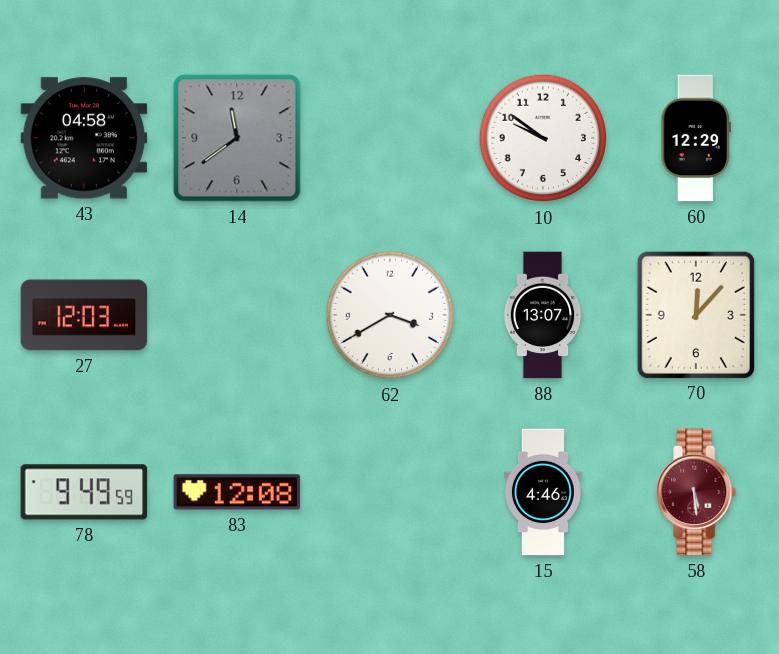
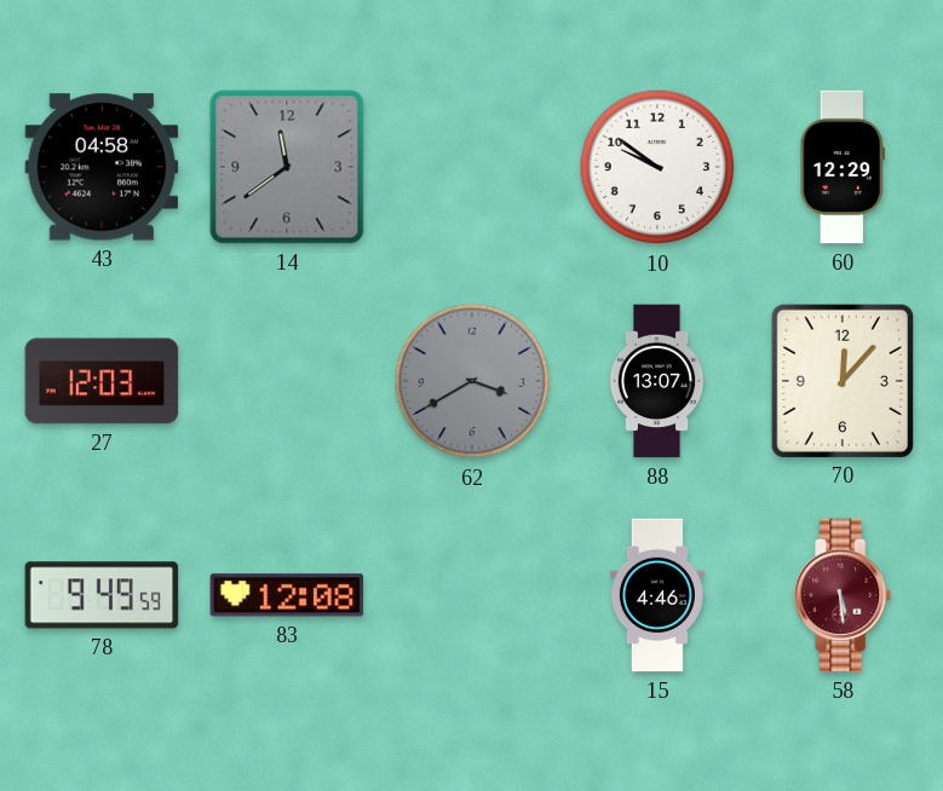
62 dial: white -> grey
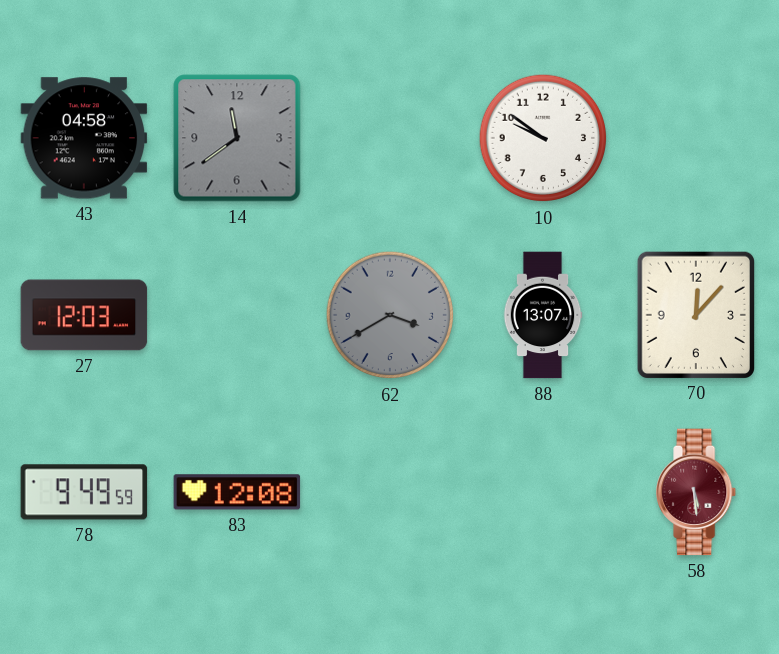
60: 12:29 -> none
15: 4:46 -> none
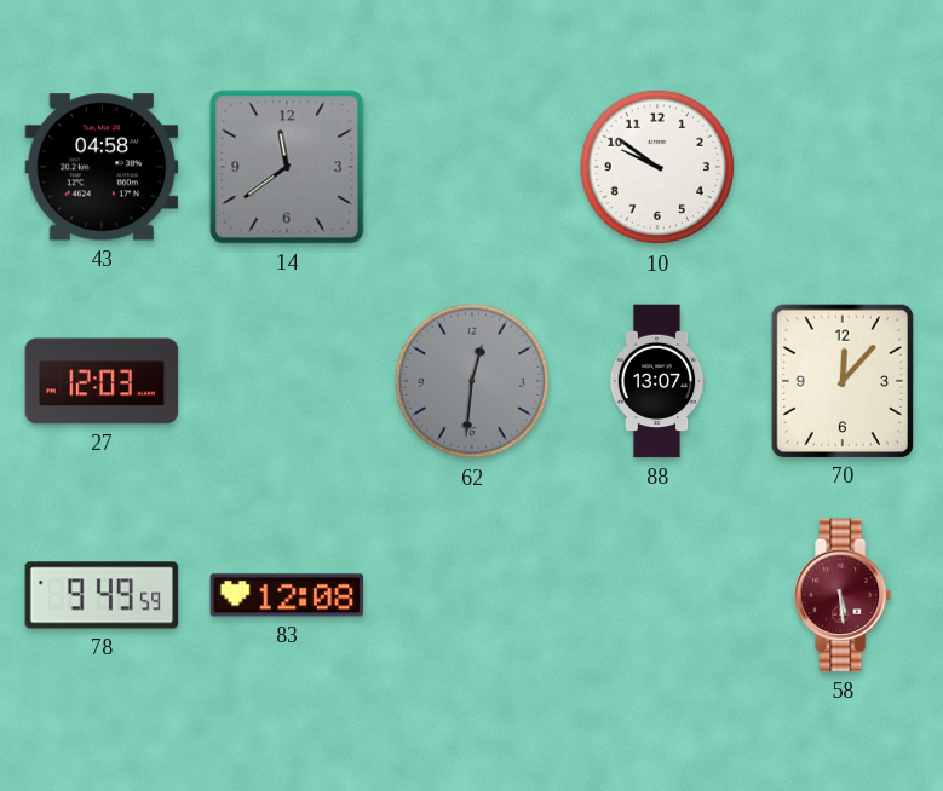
62: 3:40 -> 12:31
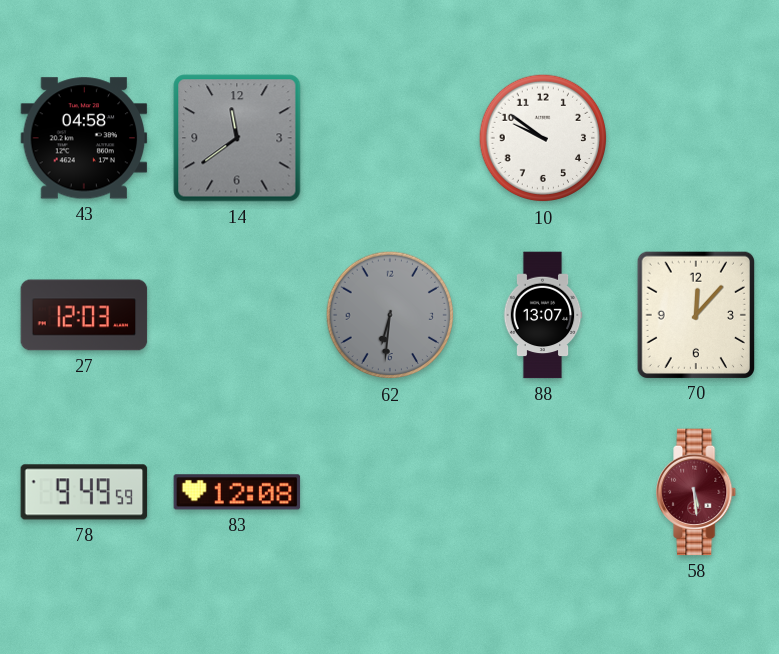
62: 12:31 -> 6:31
